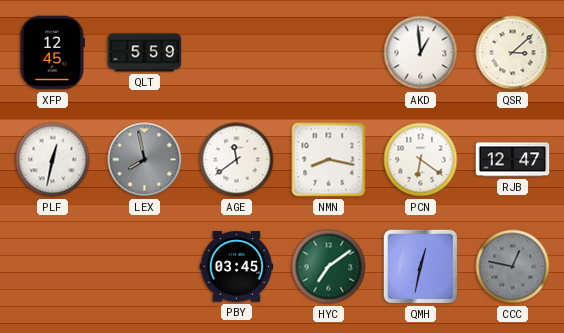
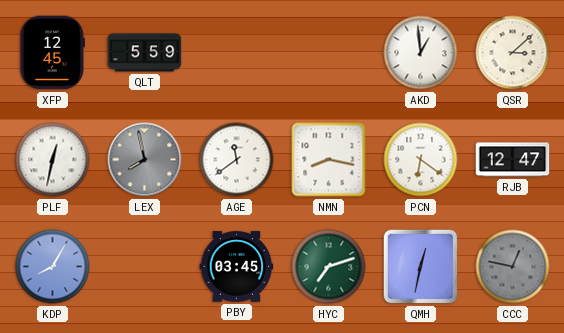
KDP: none -> 8:05
HYC: 7:09 -> 7:12
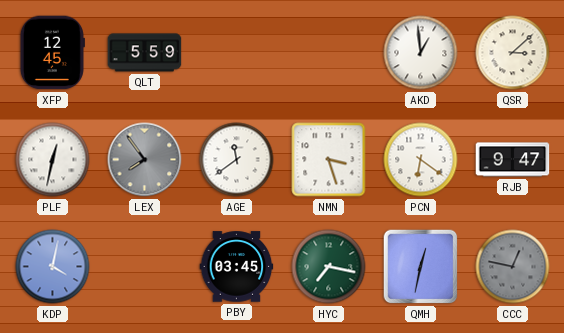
LEX: 7:58 -> 7:54
NMN: 8:17 -> 3:27
RJB: 12:47 -> 9:47
KDP: 8:05 -> 4:02
HYC: 7:12 -> 7:17
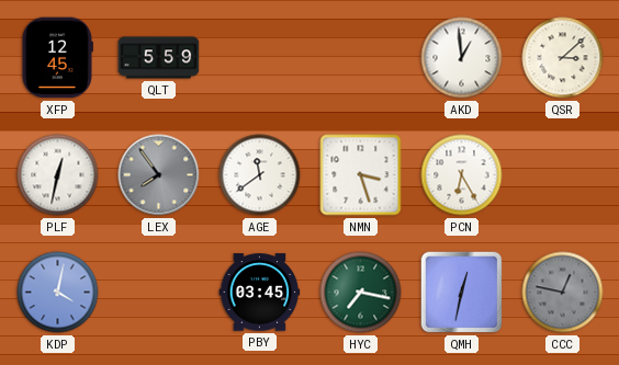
PCN: 6:21 -> 6:25
RJB: 9:47 -> none
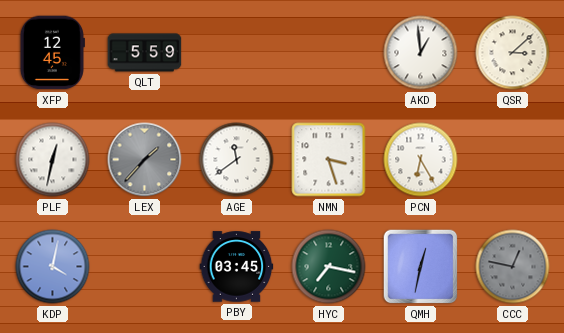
LEX: 7:54 -> 1:37
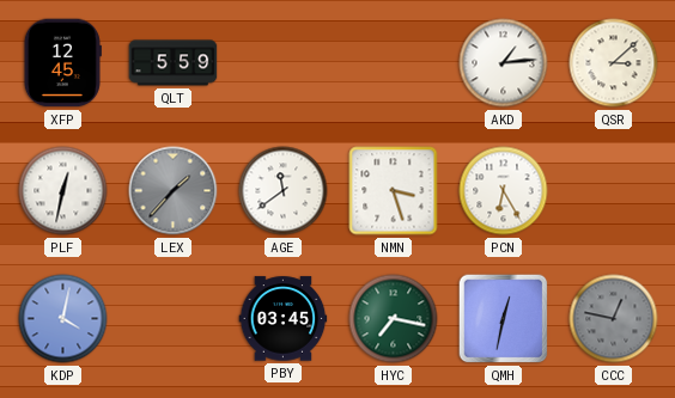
AKD: 12:59 -> 1:14
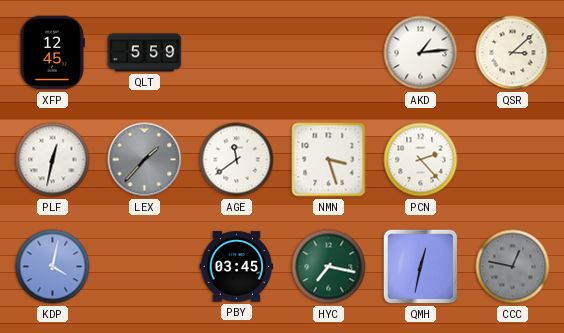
PCN: 6:25 -> 2:23
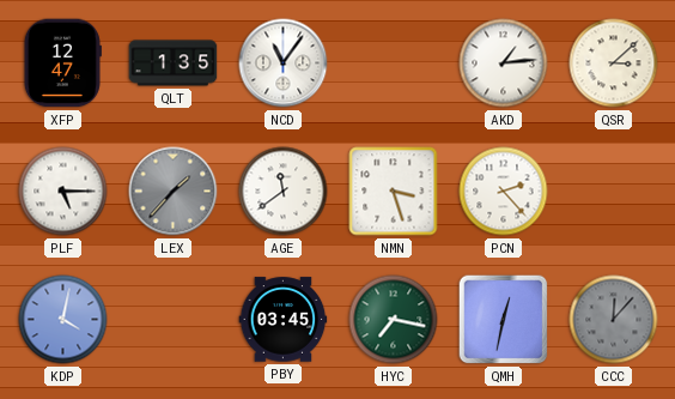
XFP: 12:45 -> 12:47
QLT: 5:59 -> 1:35
NCD: none -> 11:06
PLF: 12:32 -> 5:15
CCC: 12:47 -> 12:07
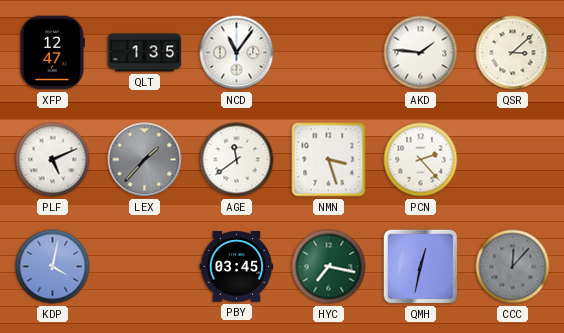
AKD: 1:14 -> 1:46
PLF: 5:15 -> 5:11
